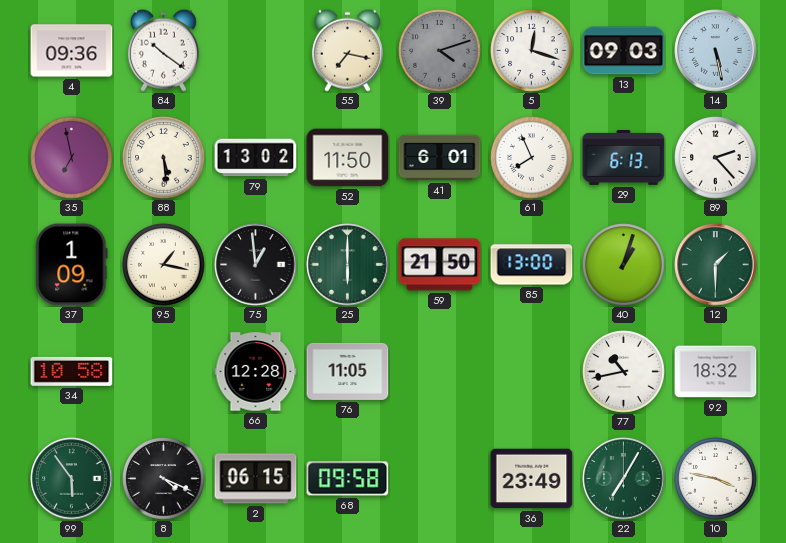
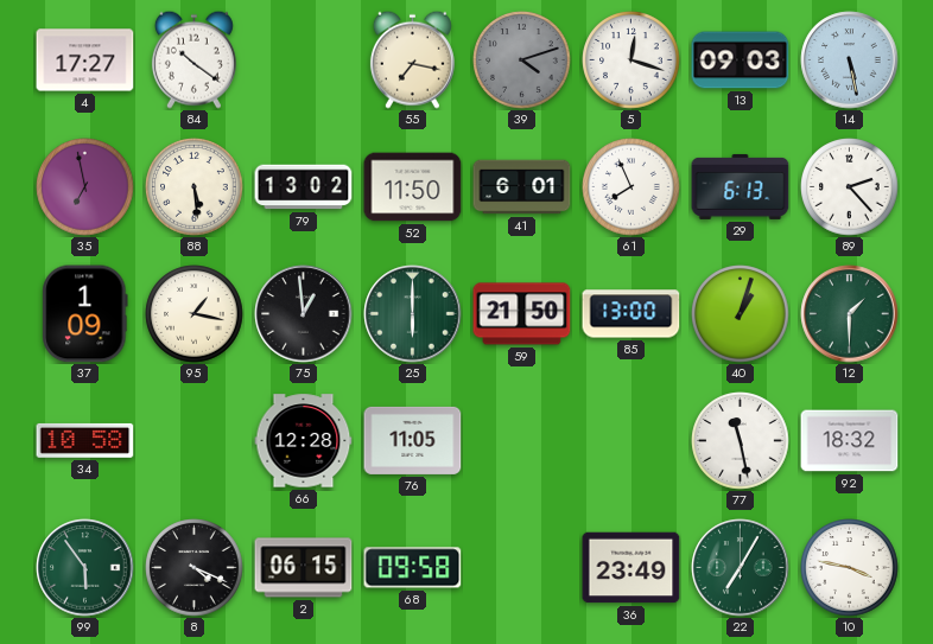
4: 09:36 -> 17:27
77: 10:43 -> 11:28
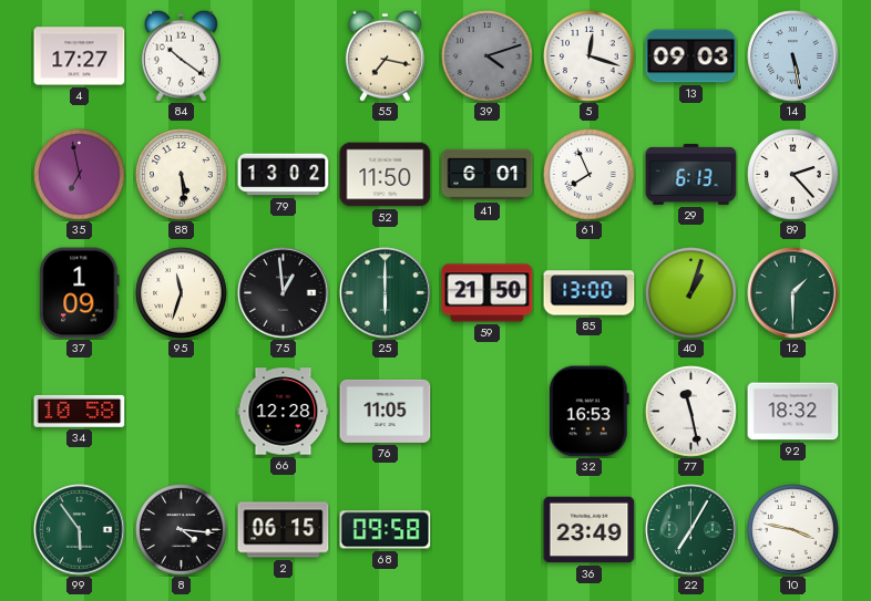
95: 1:17 -> 11:33
32: none -> 16:53
8: 4:19 -> 4:16
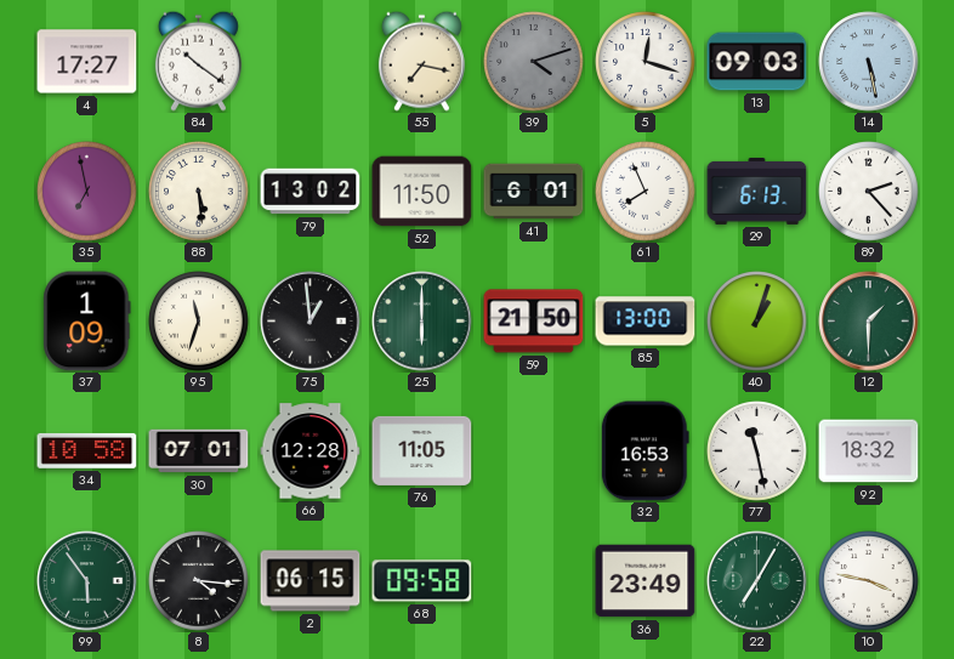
30: none -> 07:01
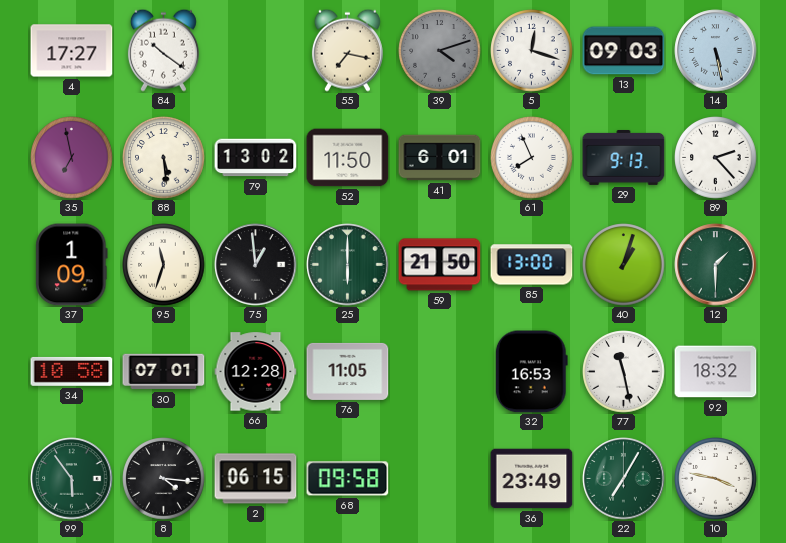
29: 6:13 -> 9:13
